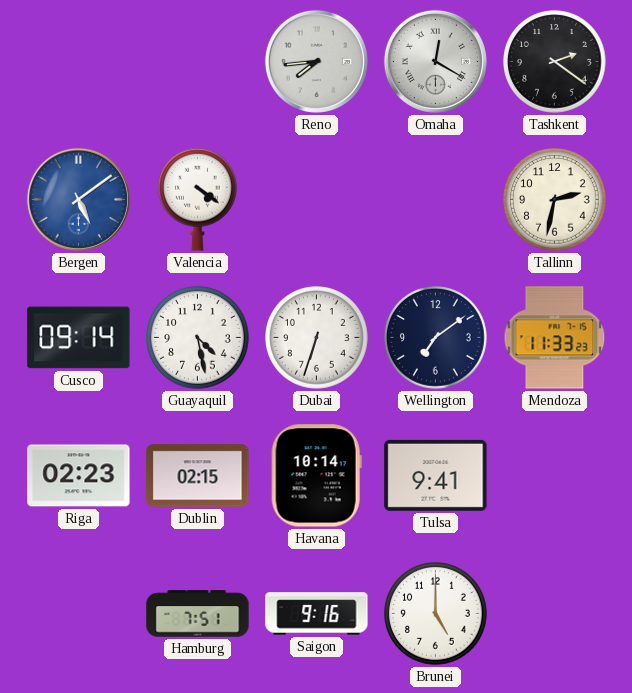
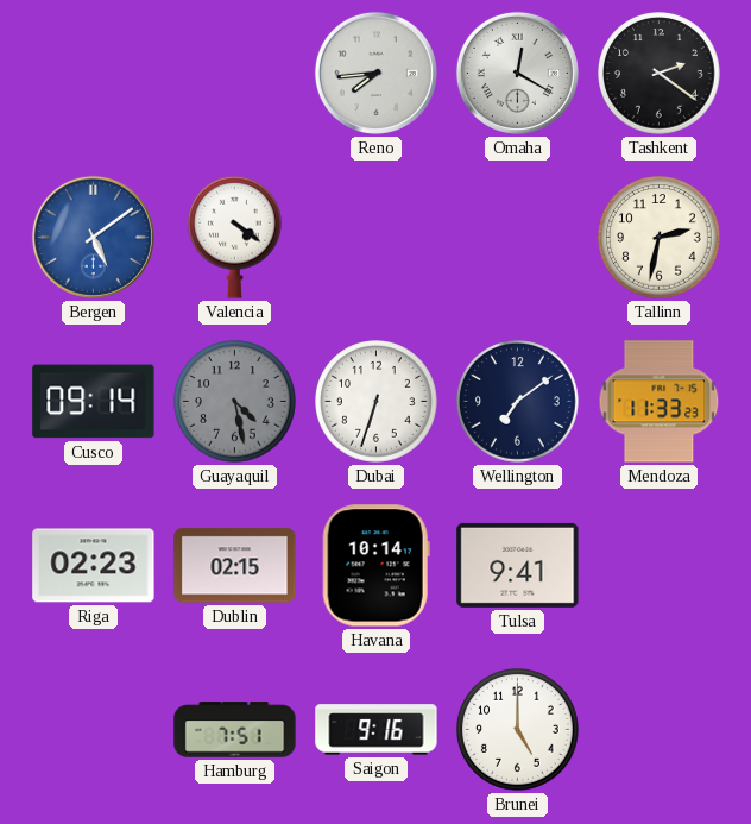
Guayaquil dial: white -> grey
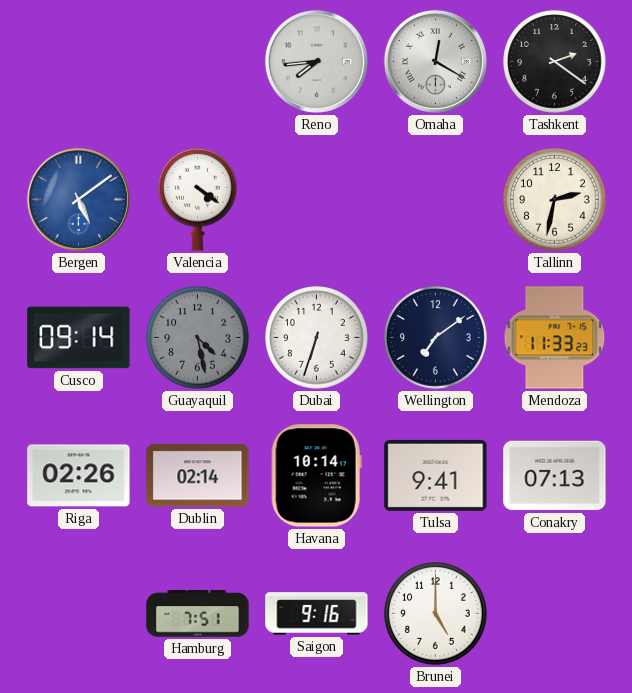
Riga: 02:23 -> 02:26
Dublin: 02:15 -> 02:14
Conakry: none -> 07:13
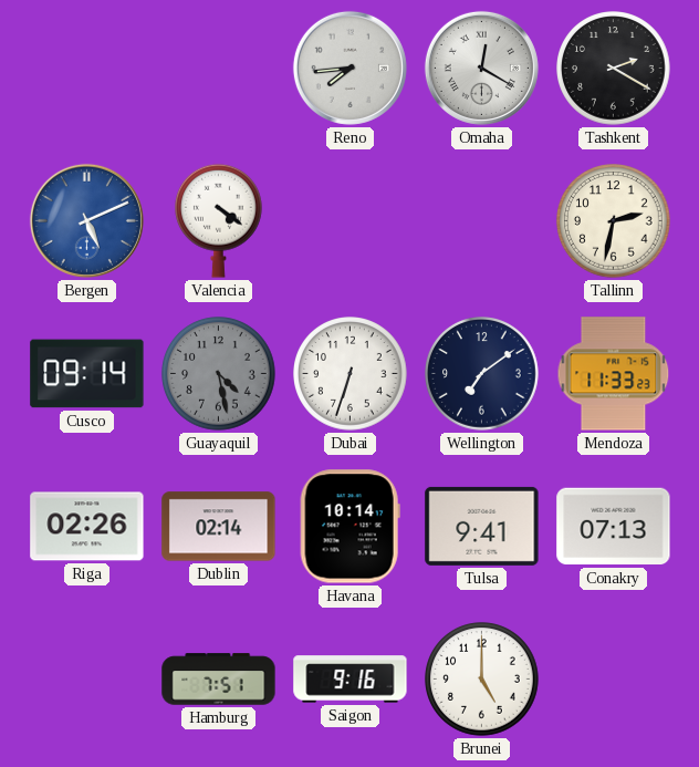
Tashkent: 2:21 -> 2:20
Bergen: 5:09 -> 5:11
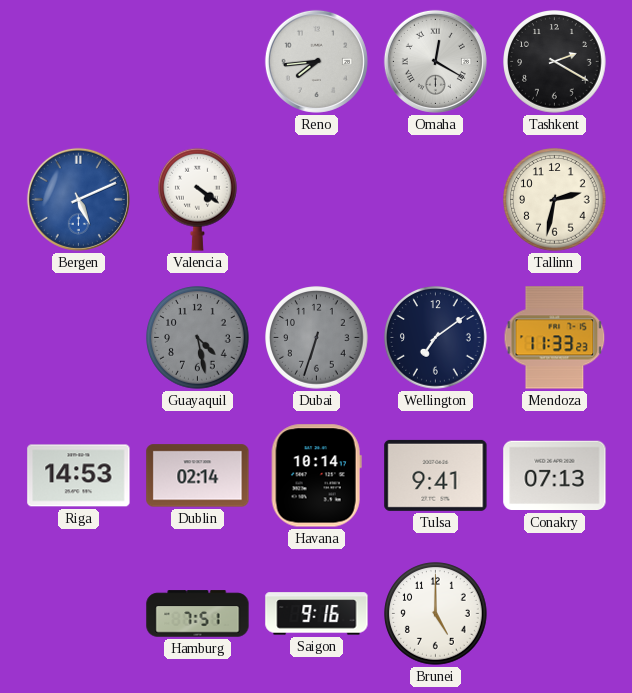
Cusco: 09:14 -> none
Dubai dial: white -> grey
Riga: 02:26 -> 14:53
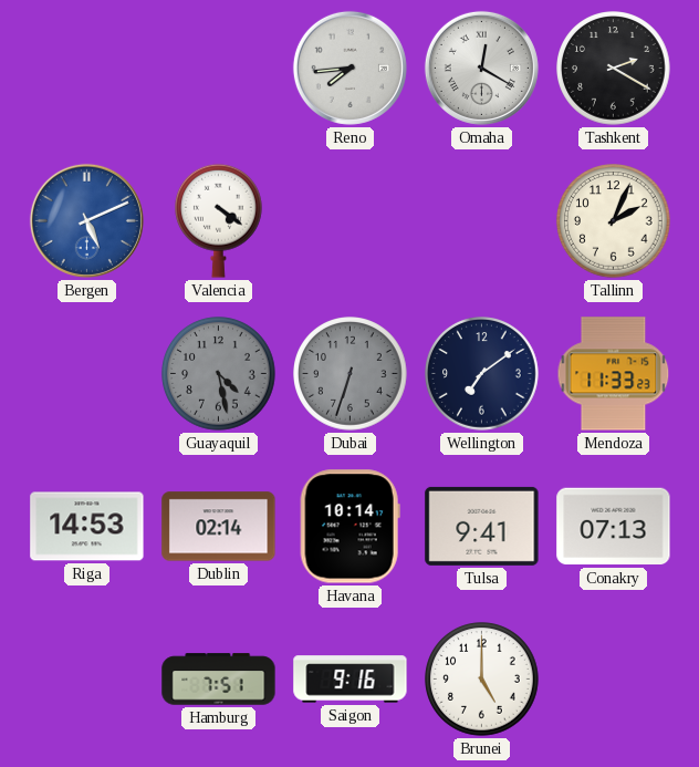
Tallinn: 2:32 -> 2:04
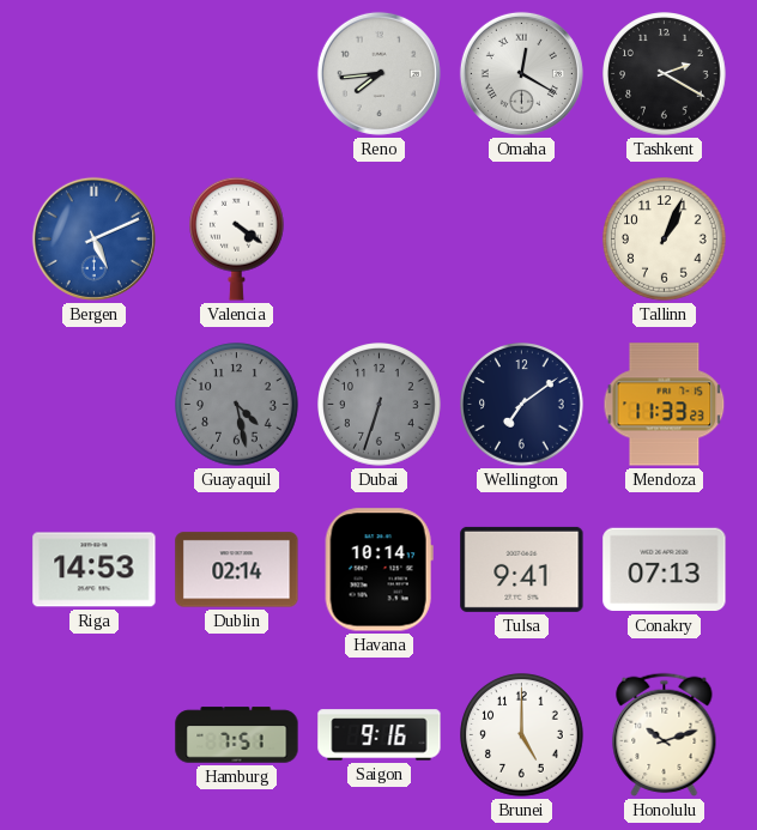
Tallinn: 2:04 -> 1:04
Honolulu: none -> 10:12
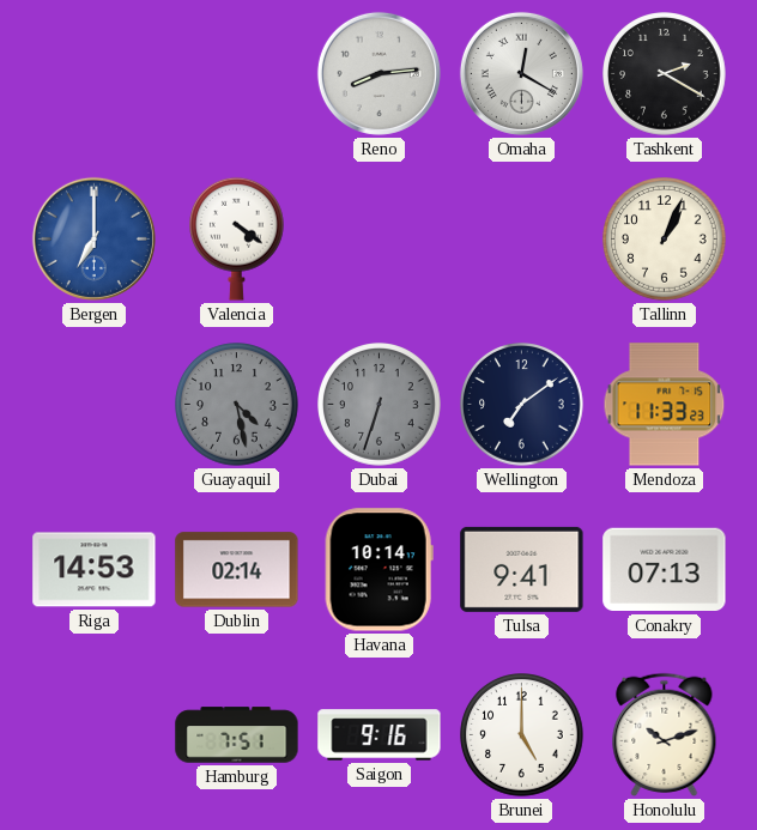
Reno: 7:44 -> 8:14
Bergen: 5:11 -> 7:00
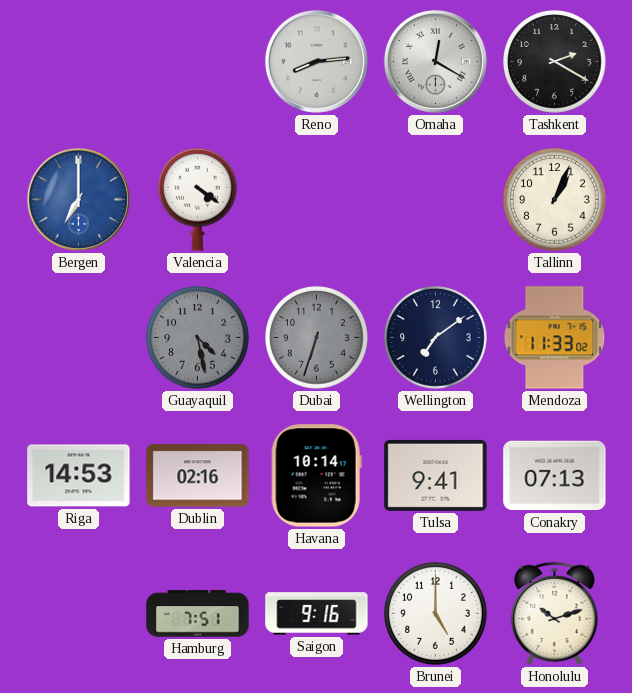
Mendoza: 11:33:23 -> 11:33:02
Dublin: 02:14 -> 02:16
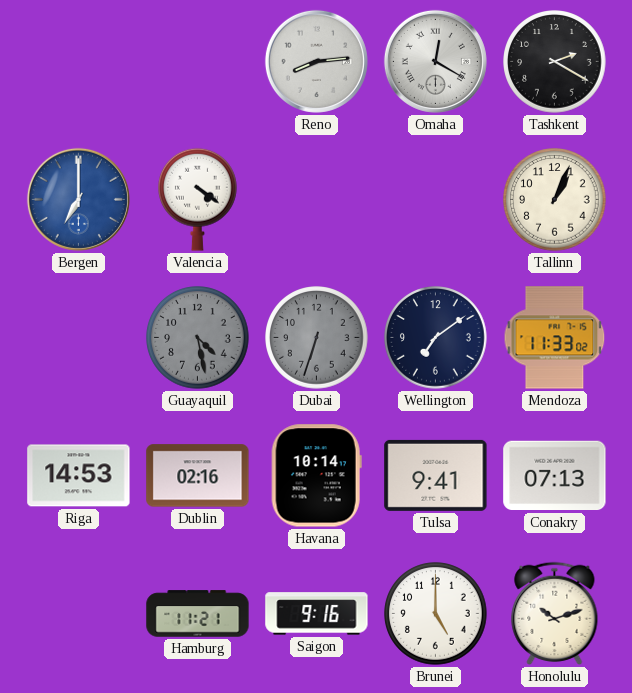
Hamburg: 7:51 -> 11:21
